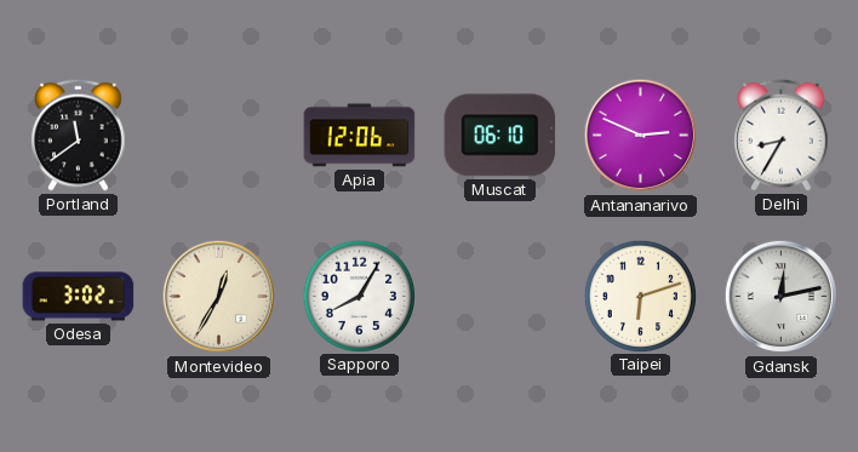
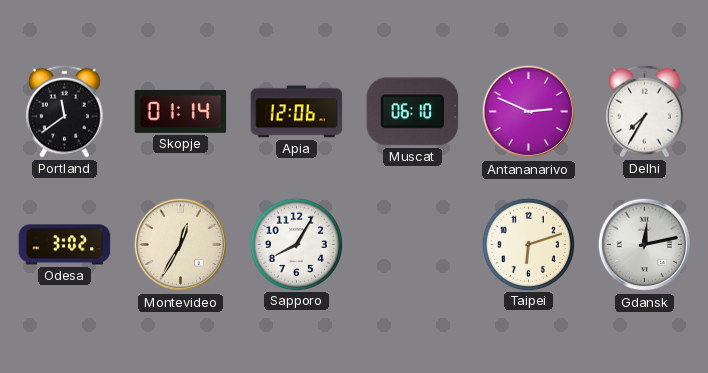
Skopje: none -> 01:14
Delhi: 8:35 -> 7:35
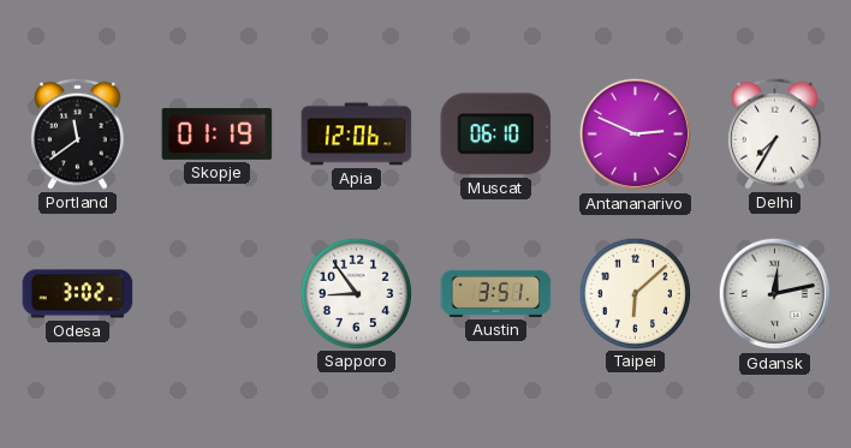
Skopje: 01:14 -> 01:19
Montevideo: 12:35 -> none
Sapporo: 8:05 -> 8:54
Austin: none -> 3:51
Taipei: 6:12 -> 6:08
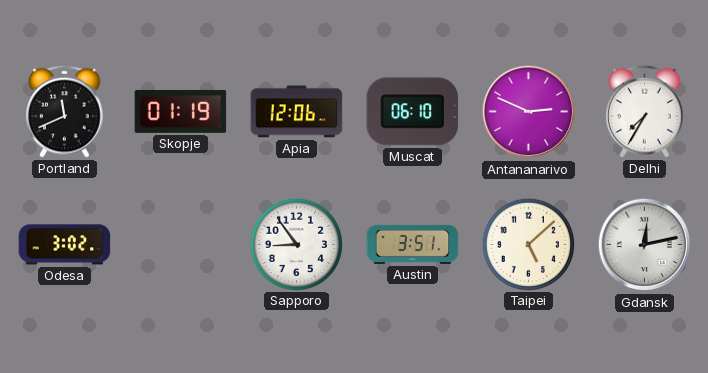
Portland: 11:39 -> 11:41
Taipei: 6:08 -> 5:08
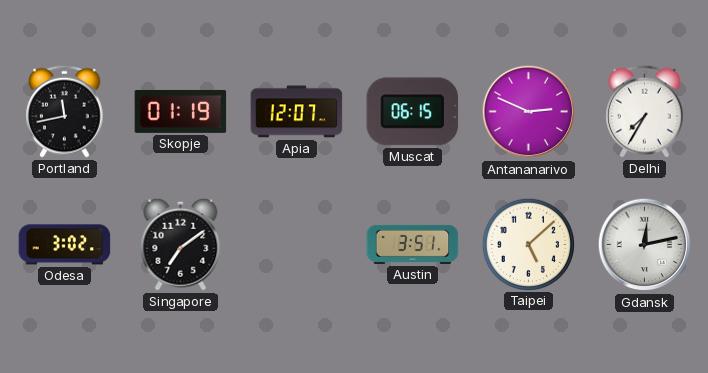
Portland: 11:41 -> 11:43
Apia: 12:06 -> 12:07
Muscat: 06:10 -> 06:15
Singapore: none -> 7:09
Sapporo: 8:54 -> none
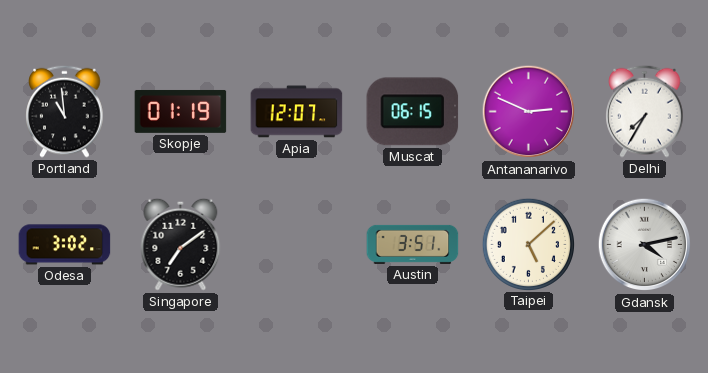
Portland: 11:43 -> 10:59
Gdansk: 12:13 -> 4:13
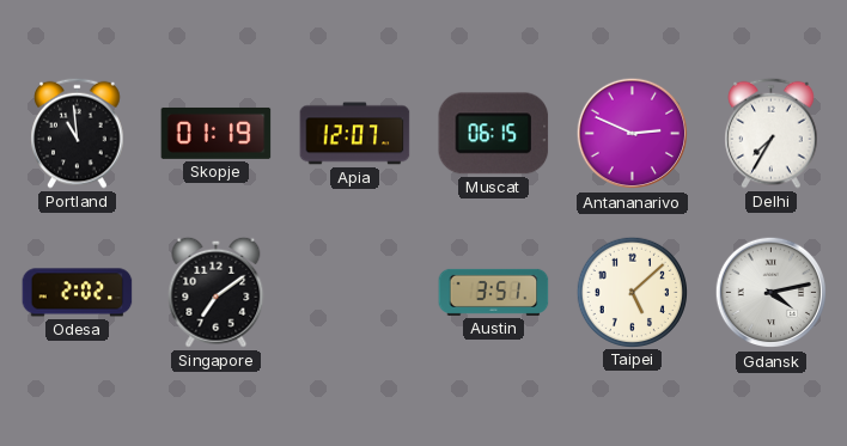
Odesa: 3:02 -> 2:02
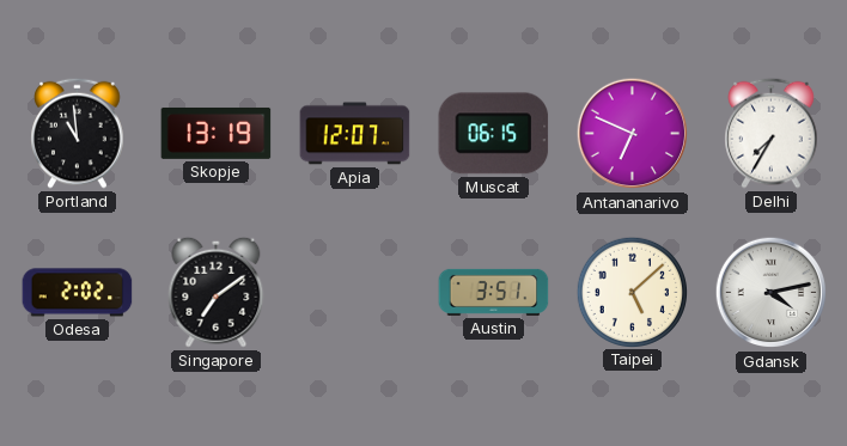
Skopje: 01:19 -> 13:19
Antananarivo: 2:49 -> 6:49
